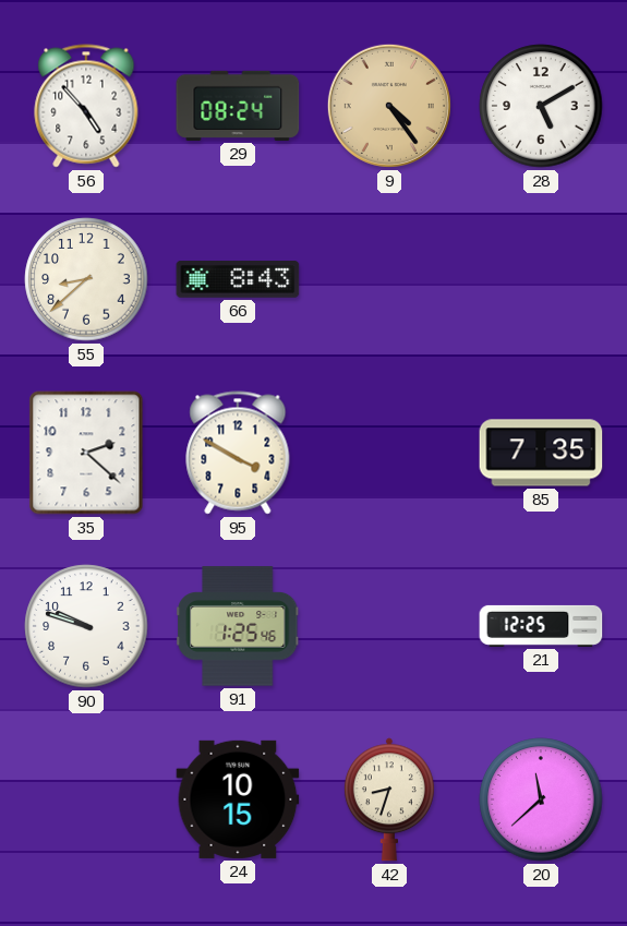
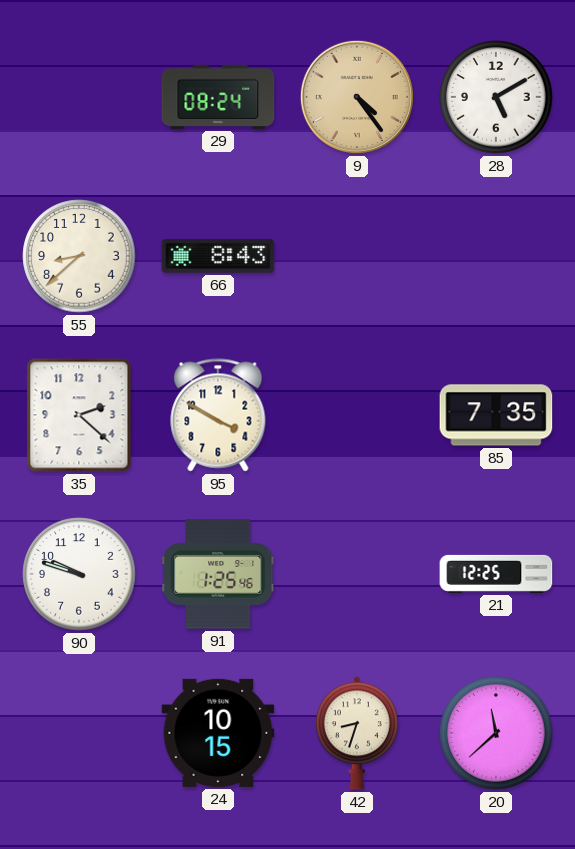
56: 4:53 -> none
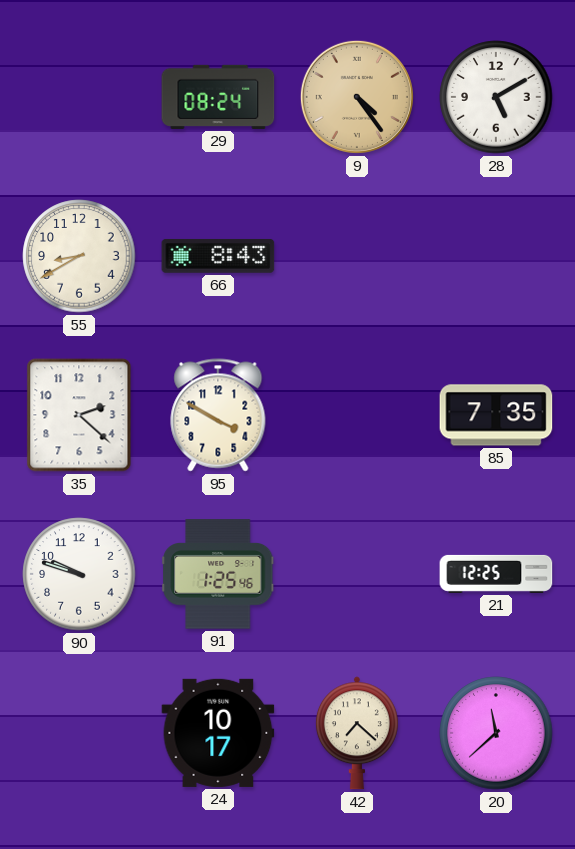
55: 8:38 -> 8:40
24: 10:15 -> 10:17
42: 8:33 -> 7:22
